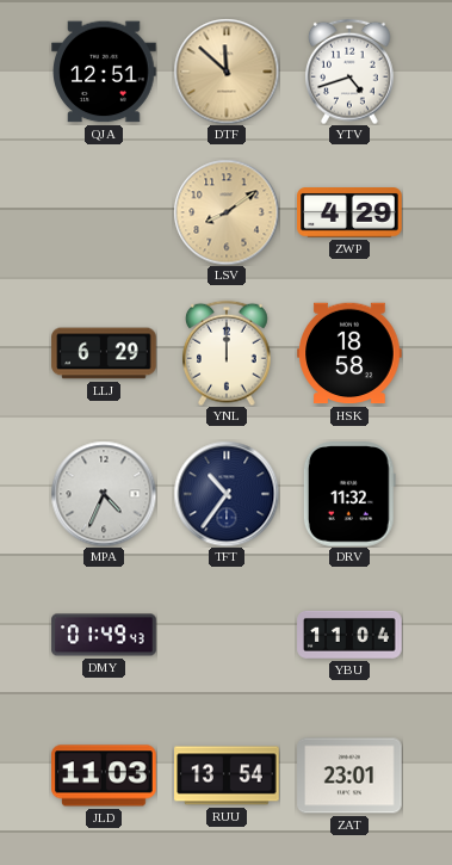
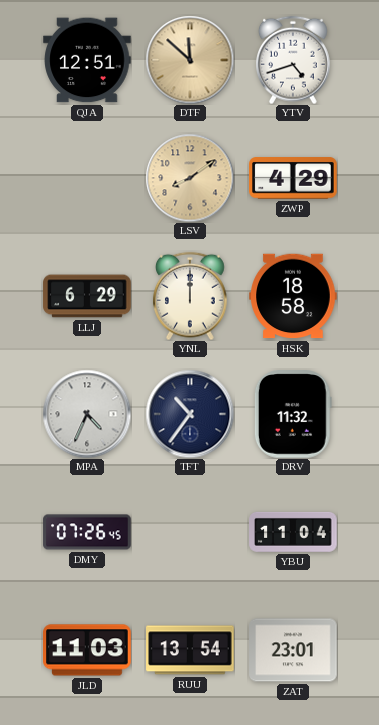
DMY: 01:49 -> 07:26
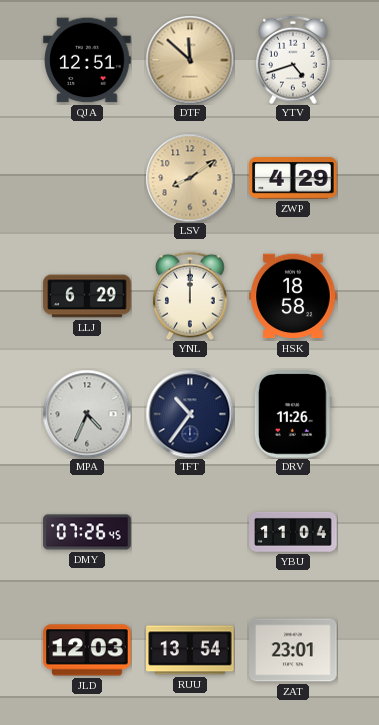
DRV: 11:32 -> 11:26
JLD: 11:03 -> 12:03
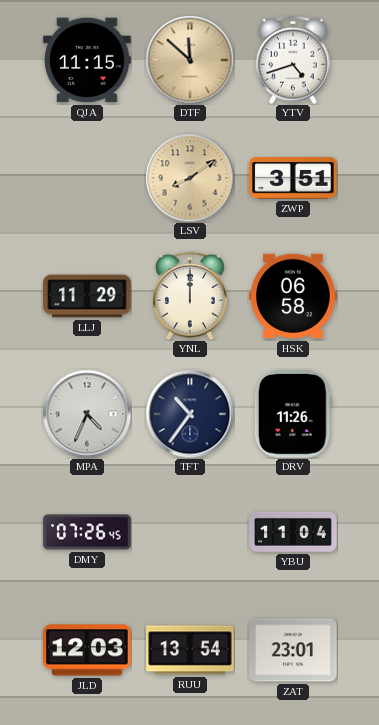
QJA: 12:51 -> 11:15
ZWP: 4:29 -> 3:51
LLJ: 6:29 -> 11:29
HSK: 18:58 -> 06:58
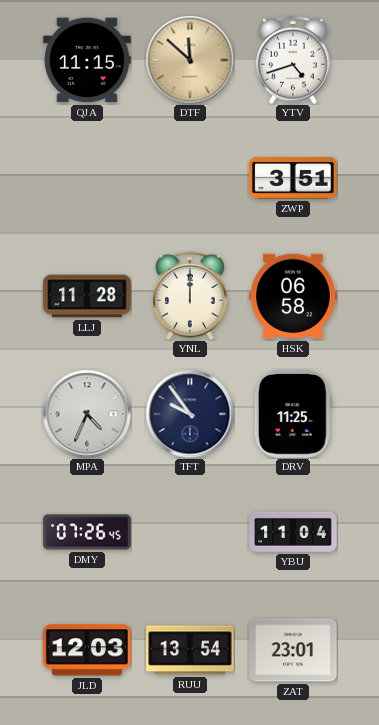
LSV: 8:09 -> none
LLJ: 11:29 -> 11:28
TFT: 10:36 -> 9:54
DRV: 11:26 -> 11:25
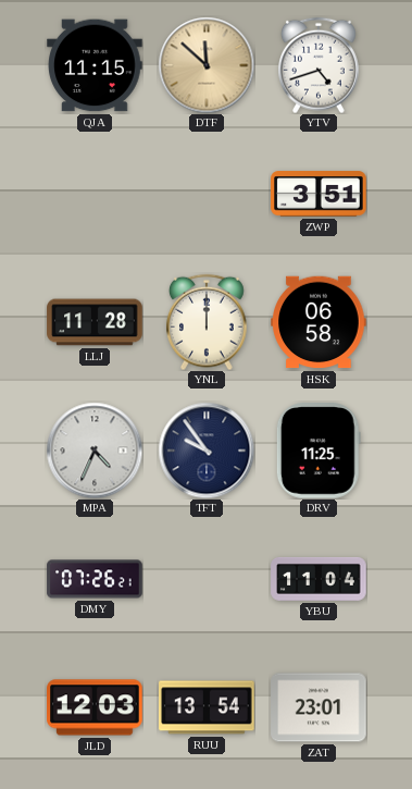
DMY: 07:26:45 -> 07:26:21
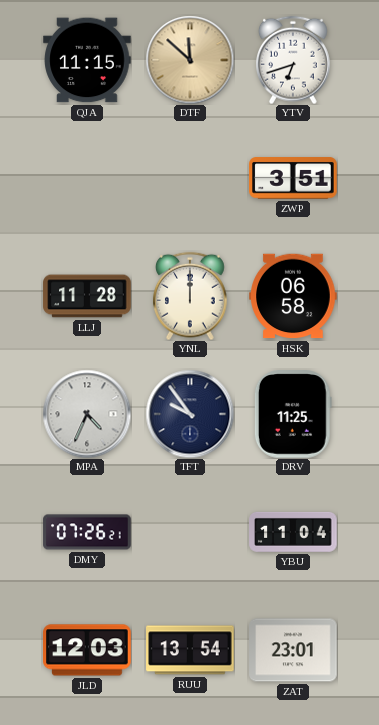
YTV: 4:42 -> 6:42
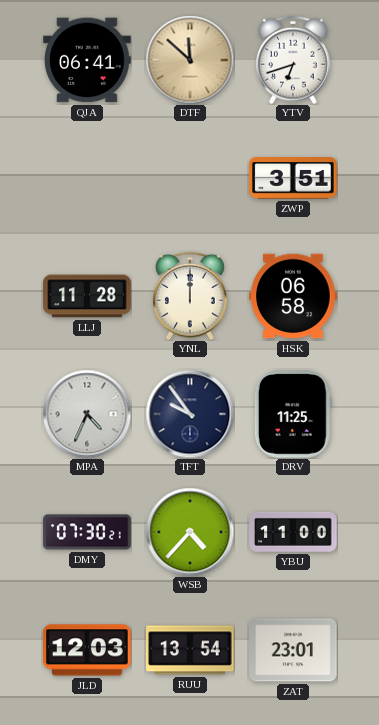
QJA: 11:15 -> 06:41
DMY: 07:26 -> 07:30
WSB: none -> 4:37
YBU: 11:04 -> 11:00
